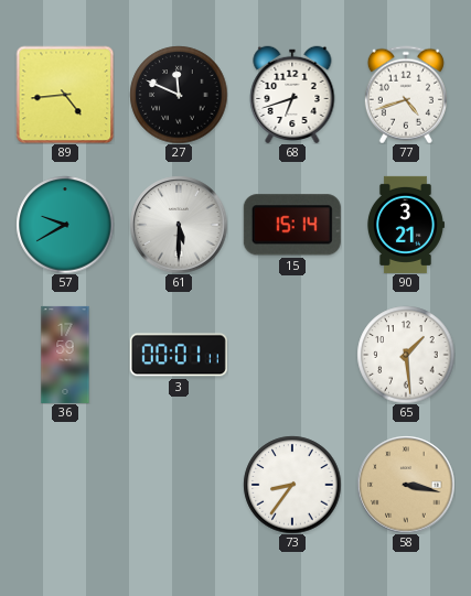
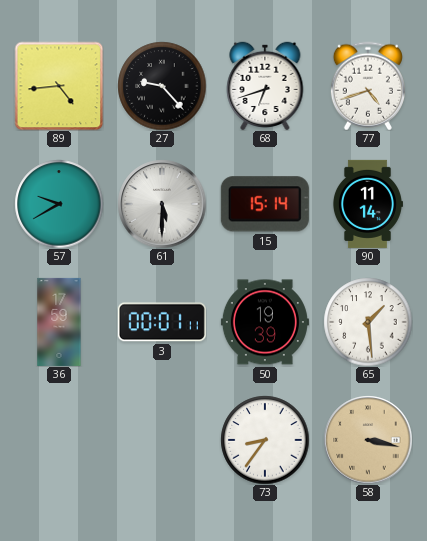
27: 11:49 -> 9:23
90: 3:21 -> 11:14
50: none -> 19:39
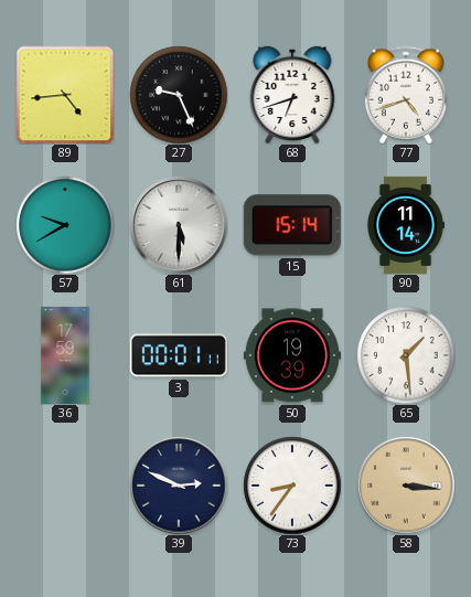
27: 9:23 -> 9:26
39: none -> 2:49
58: 3:17 -> 3:16
